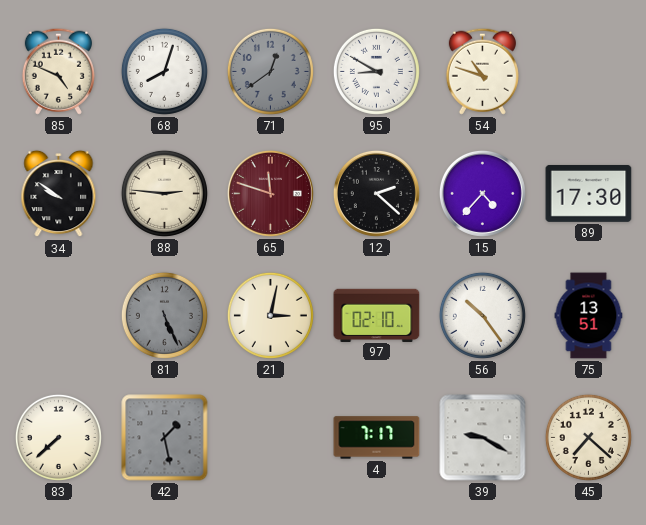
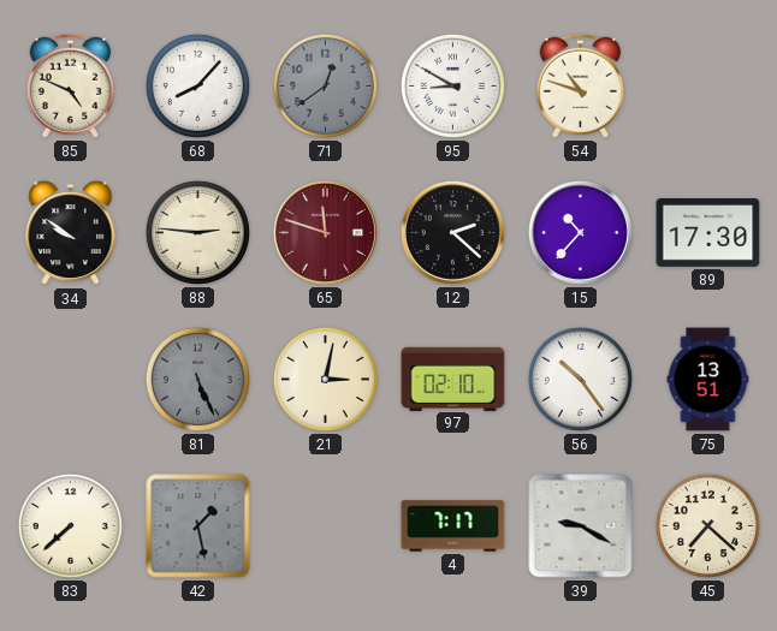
68: 8:03 -> 8:07
15: 4:37 -> 10:37
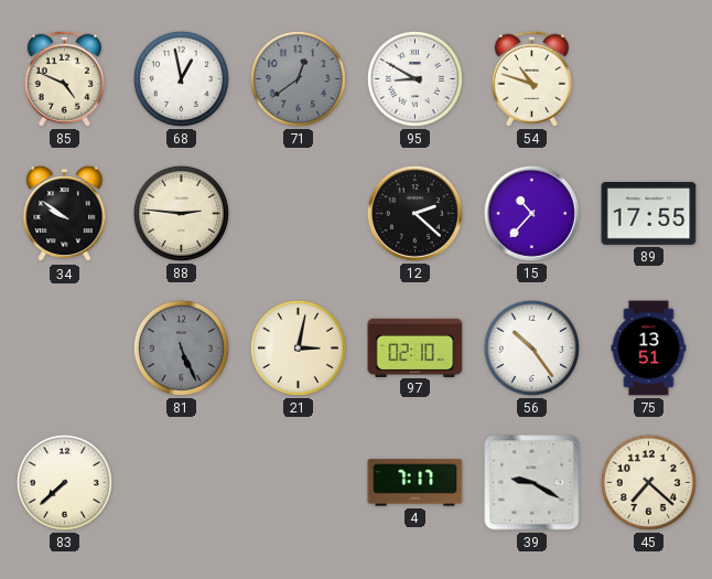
68: 8:07 -> 12:58
65: 11:48 -> none
89: 17:30 -> 17:55
42: 1:28 -> none
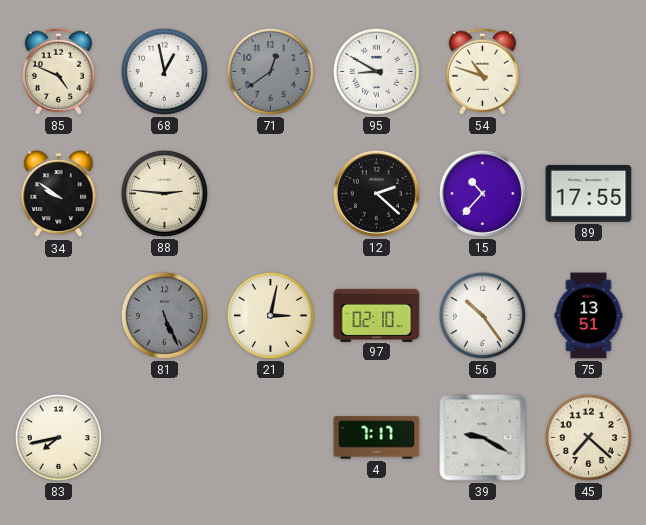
83: 7:38 -> 7:43
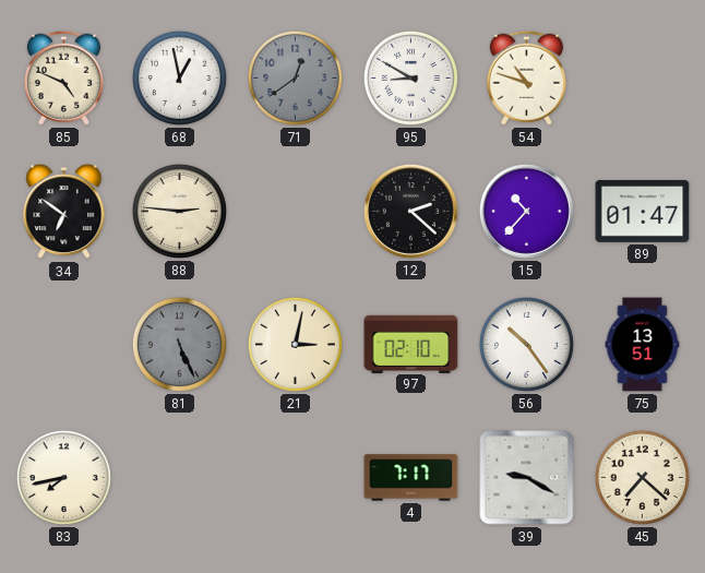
34: 9:51 -> 6:51
89: 17:55 -> 01:47
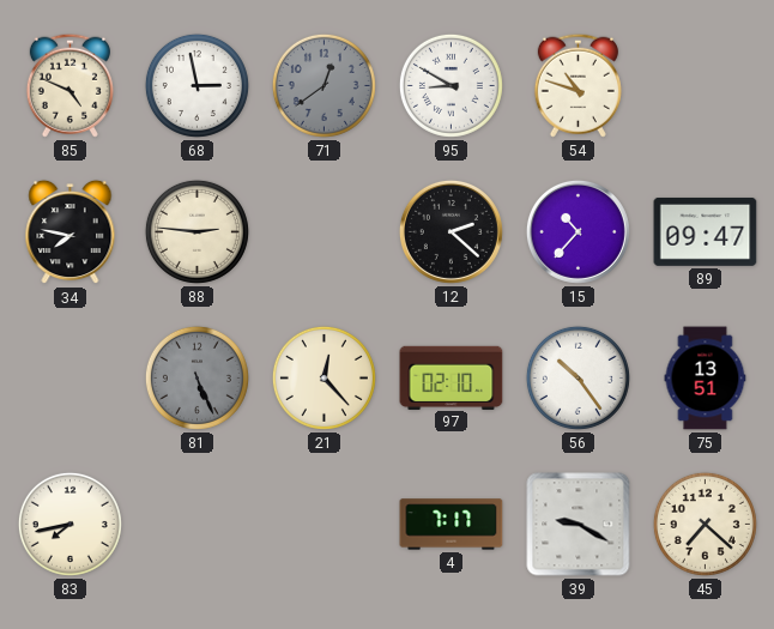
68: 12:58 -> 2:58
34: 6:51 -> 7:47
89: 01:47 -> 09:47
21: 3:02 -> 12:23
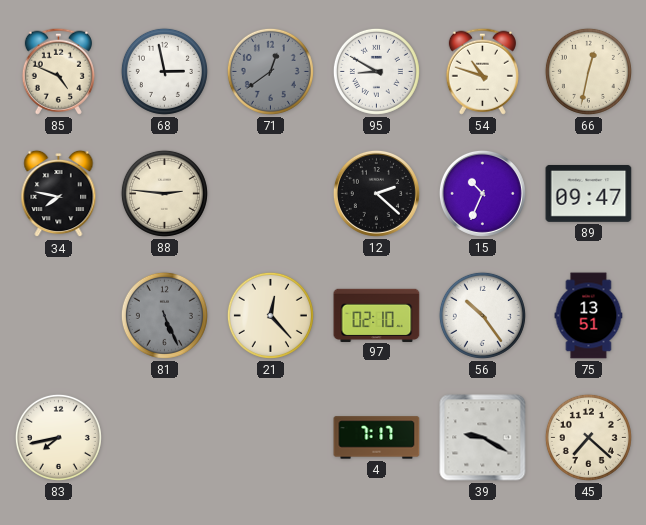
66: none -> 12:32
15: 10:37 -> 10:34
